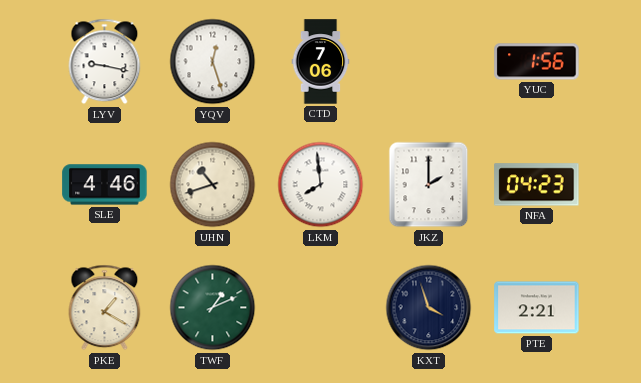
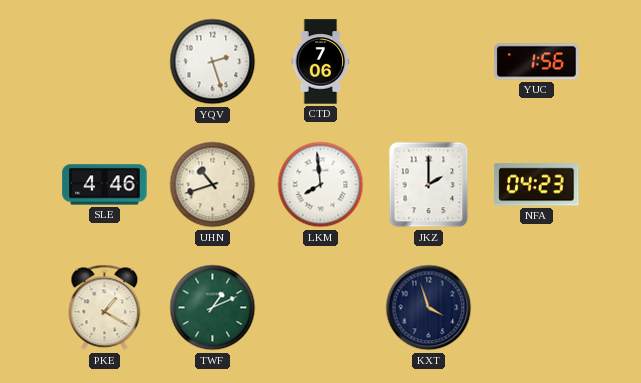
LYV: 9:17 -> none
YQV: 12:27 -> 2:27
PTE: 2:21 -> none
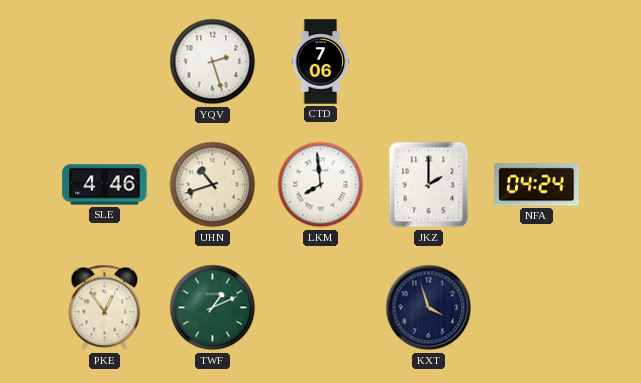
YUC: 1:56 -> none
NFA: 04:23 -> 04:24
PKE: 1:20 -> 12:54
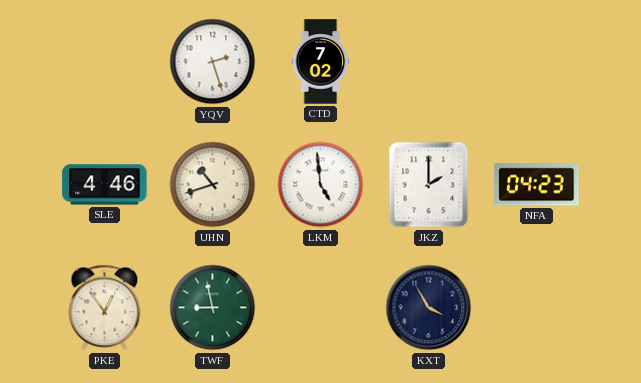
CTD: 7:06 -> 7:02
LKM: 7:59 -> 4:59
NFA: 04:24 -> 04:23
TWF: 1:11 -> 8:58
KXT: 3:57 -> 3:55
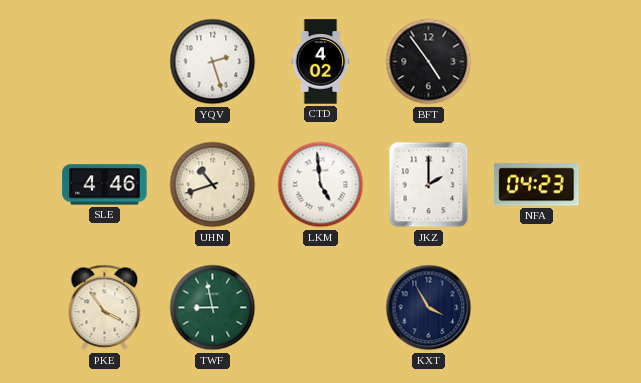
CTD: 7:02 -> 4:02
BFT: none -> 4:54
PKE: 12:54 -> 3:54
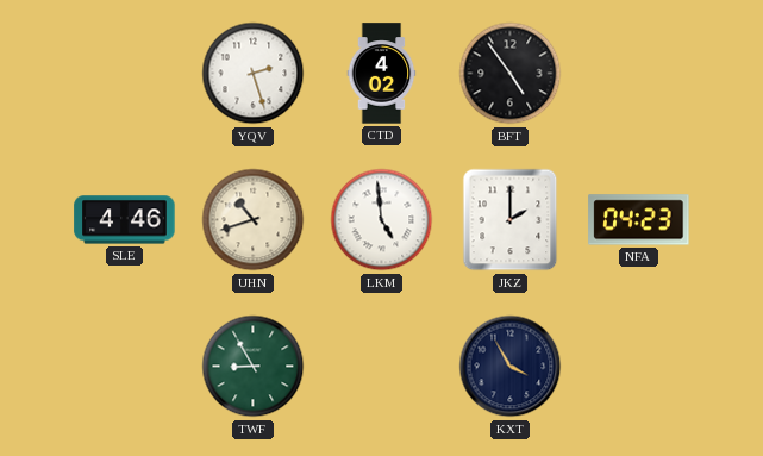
PKE: 3:54 -> none
TWF: 8:58 -> 8:55
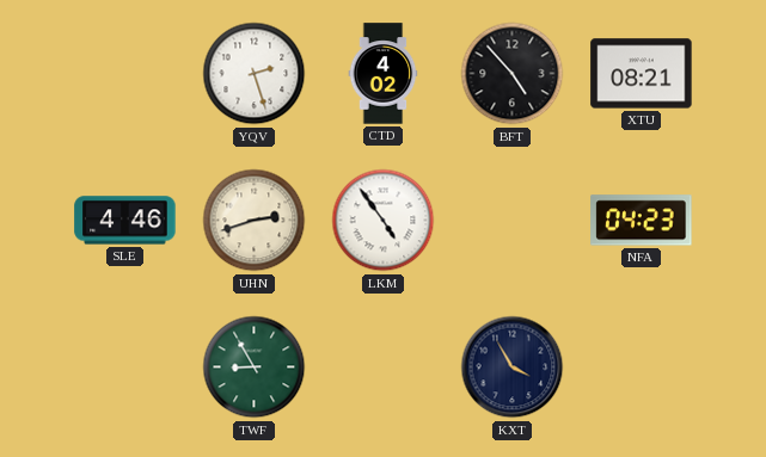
BFT: 4:54 -> 4:53
XTU: none -> 08:21
UHN: 10:42 -> 2:42
LKM: 4:59 -> 4:54
JKZ: 2:00 -> none
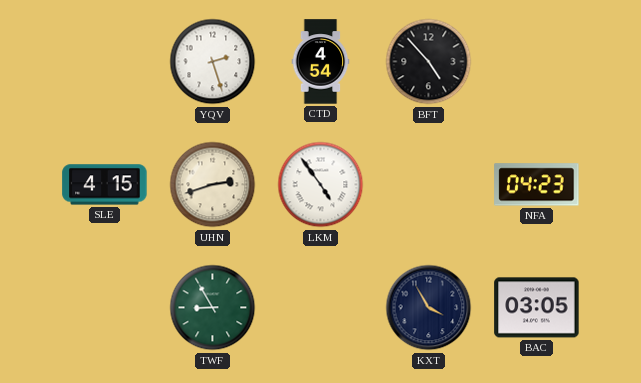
CTD: 4:02 -> 4:54
XTU: 08:21 -> none
SLE: 4:46 -> 4:15
BAC: none -> 03:05
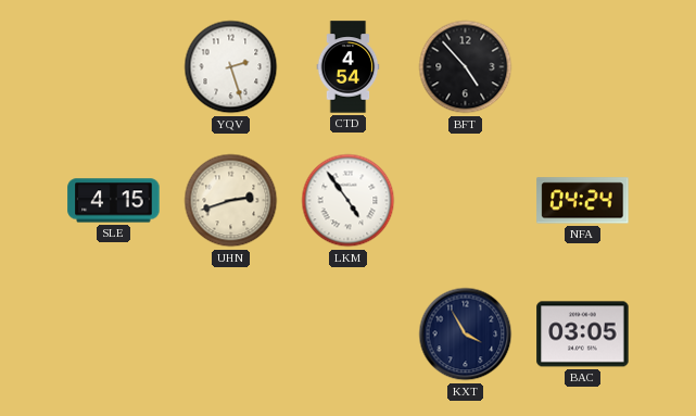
NFA: 04:23 -> 04:24
TWF: 8:55 -> none
